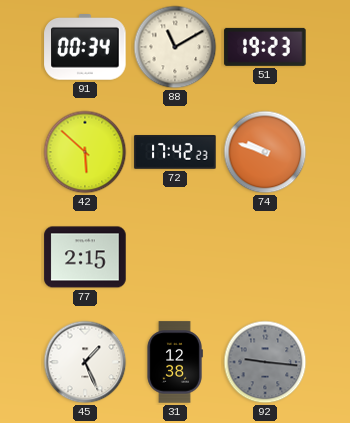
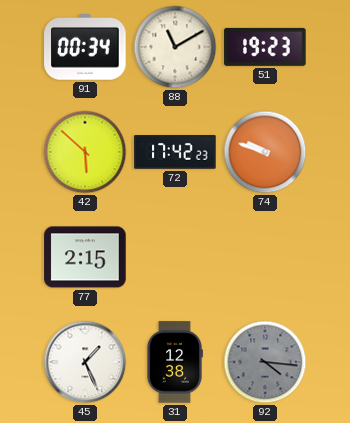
92: 9:16 -> 4:16
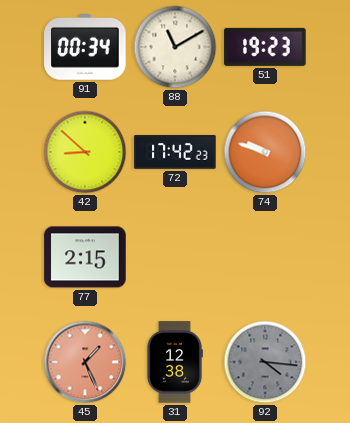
42: 5:52 -> 8:52
45 dial: white -> salmon
